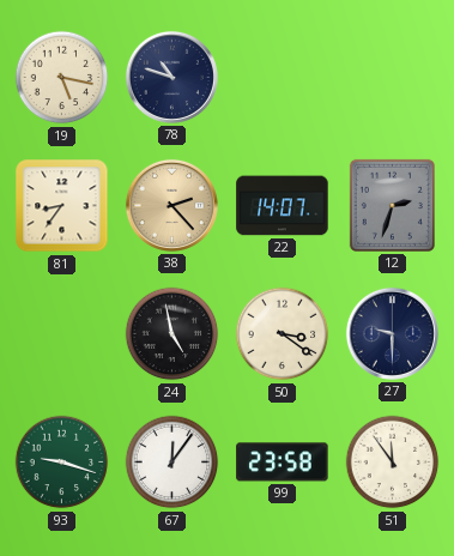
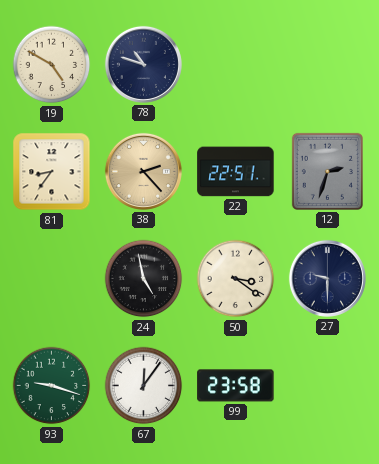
19: 5:17 -> 4:50
22: 14:07 -> 22:51
51: 11:54 -> none
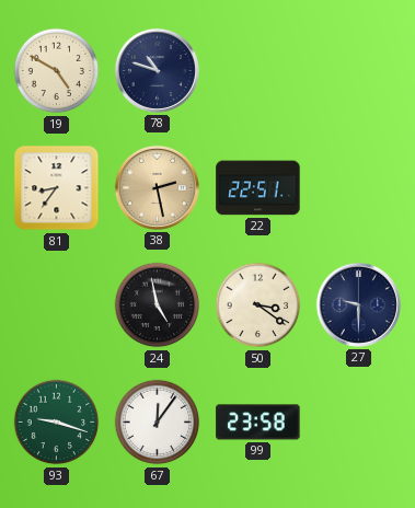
38: 2:23 -> 2:28
12: 2:33 -> none
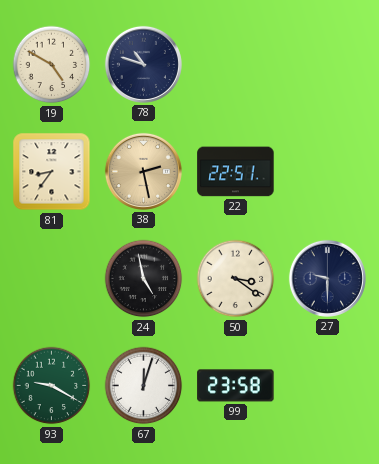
93: 9:18 -> 9:20
67: 12:06 -> 12:03
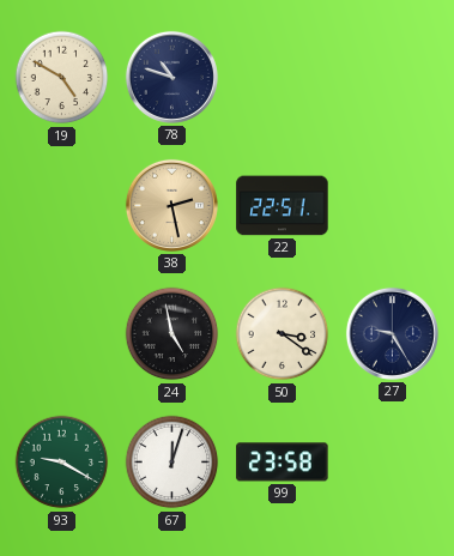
81: 8:36 -> none
27: 9:30 -> 9:25
